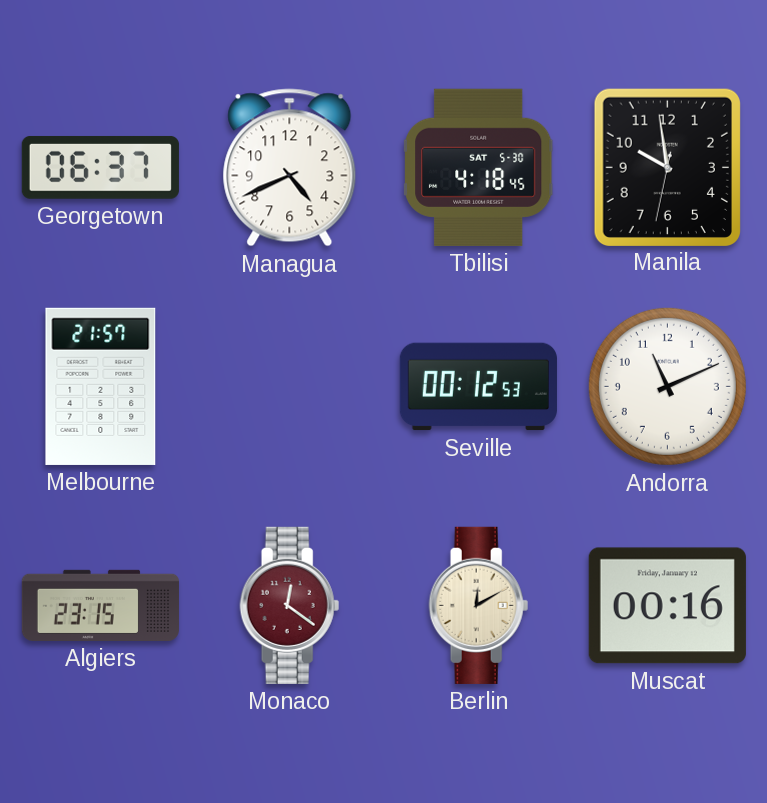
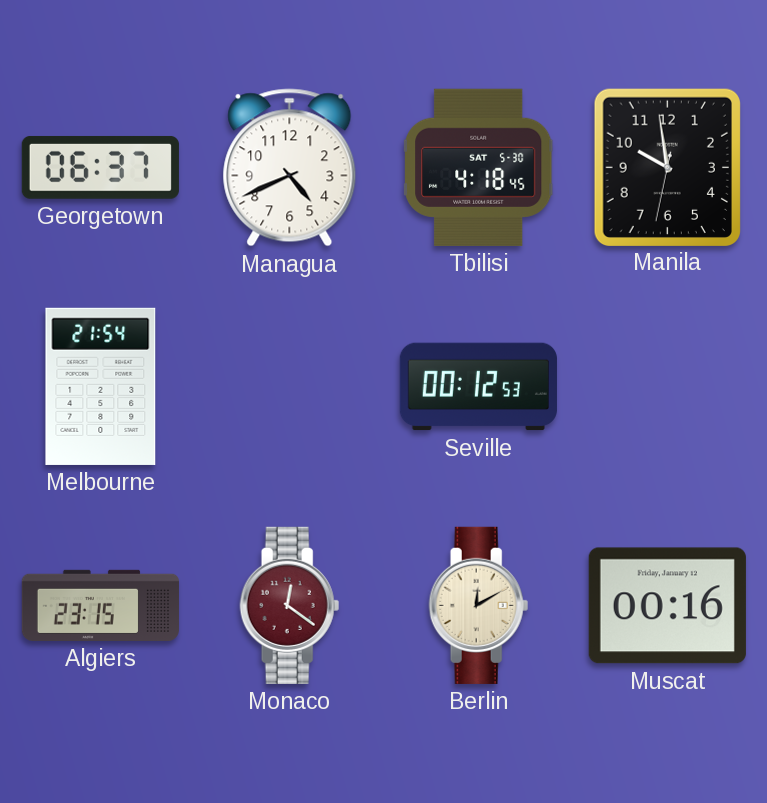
Melbourne: 21:57 -> 21:54
Andorra: 11:11 -> none
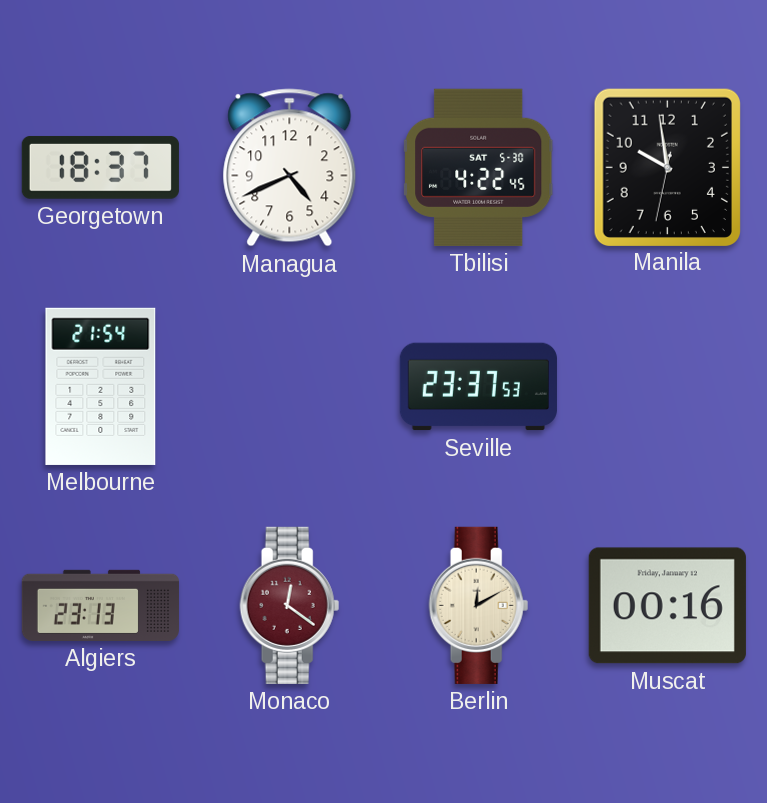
Georgetown: 06:37 -> 18:37
Tbilisi: 4:18 -> 4:22
Seville: 00:12 -> 23:37
Algiers: 23:15 -> 23:13
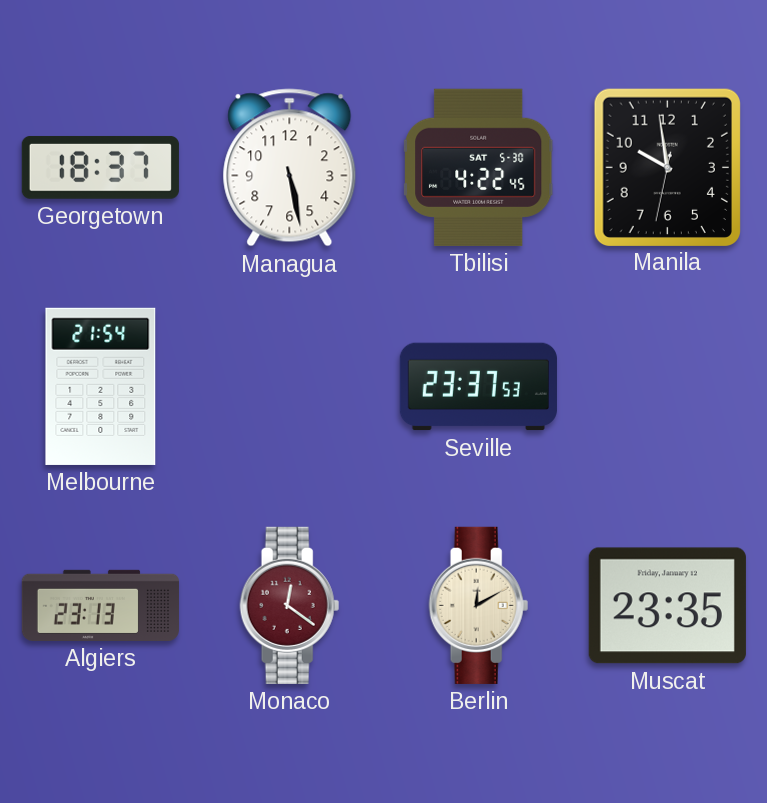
Managua: 4:41 -> 5:28
Muscat: 00:16 -> 23:35
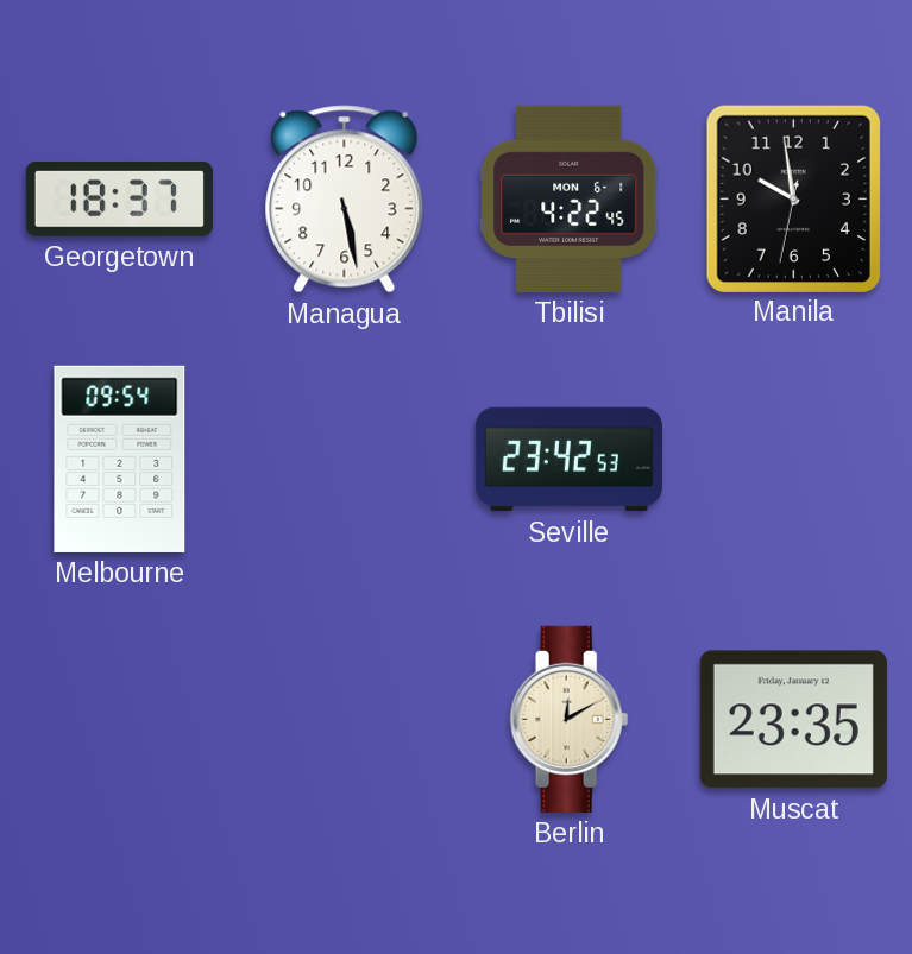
Tbilisi date: SAT 5-30 -> MON 6-1
Melbourne: 21:54 -> 09:54
Seville: 23:37 -> 23:42
Algiers: 23:13 -> none
Monaco: 12:21 -> none
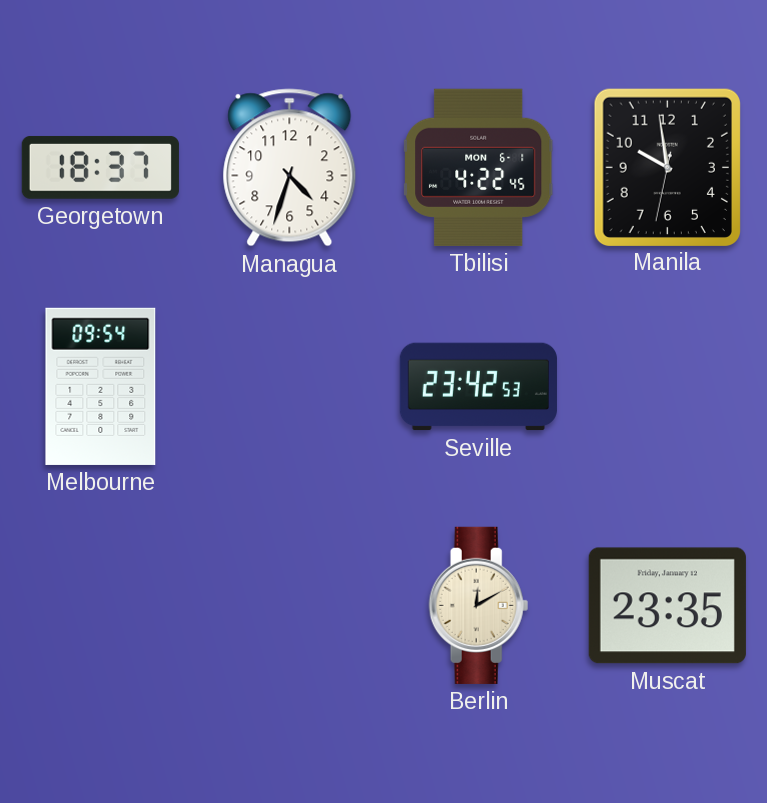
Managua: 5:28 -> 4:33
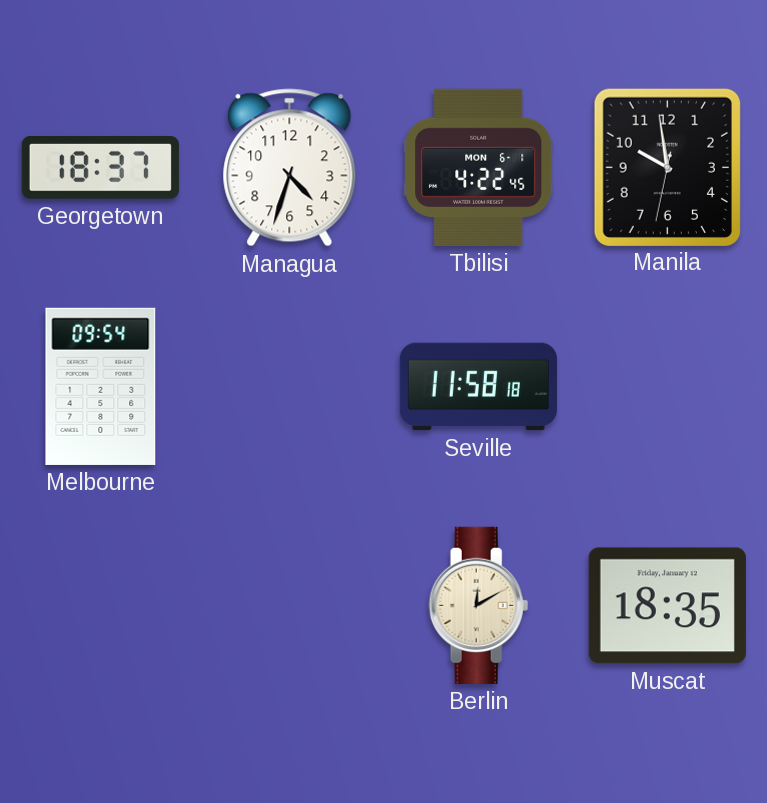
Seville: 23:42 -> 11:58
Muscat: 23:35 -> 18:35
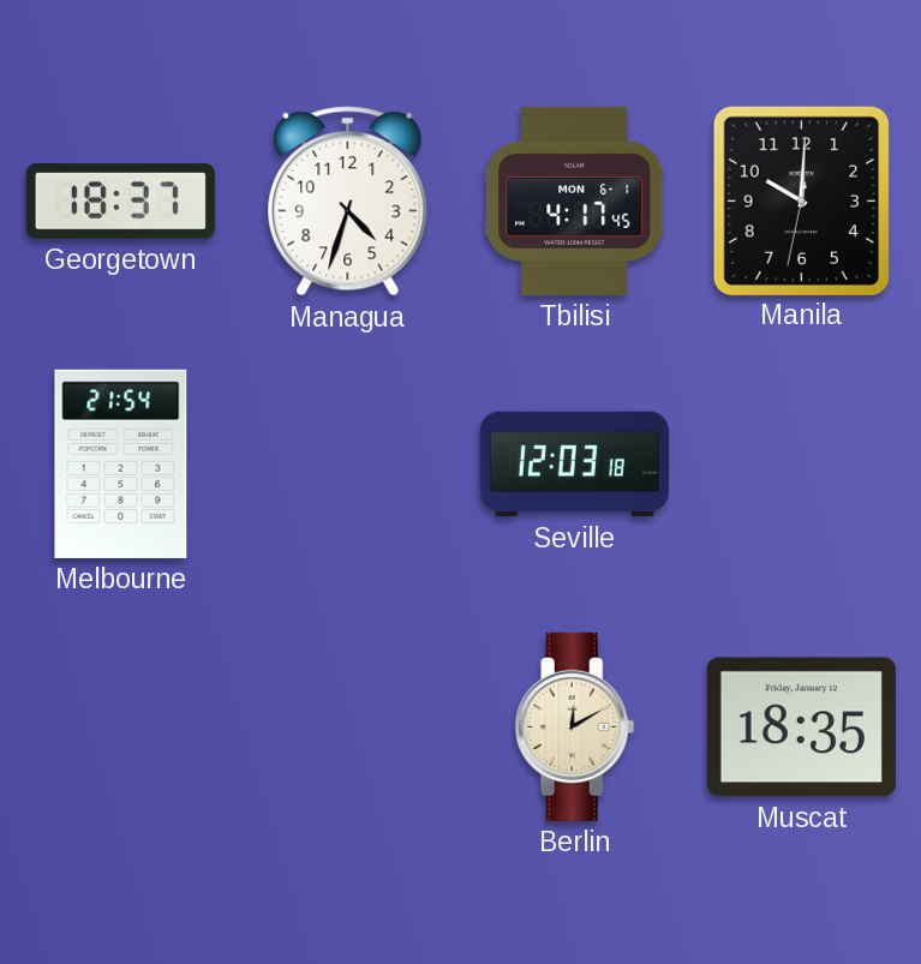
Tbilisi: 4:22 -> 4:17
Manila: 9:58 -> 10:00
Melbourne: 09:54 -> 21:54
Seville: 11:58 -> 12:03
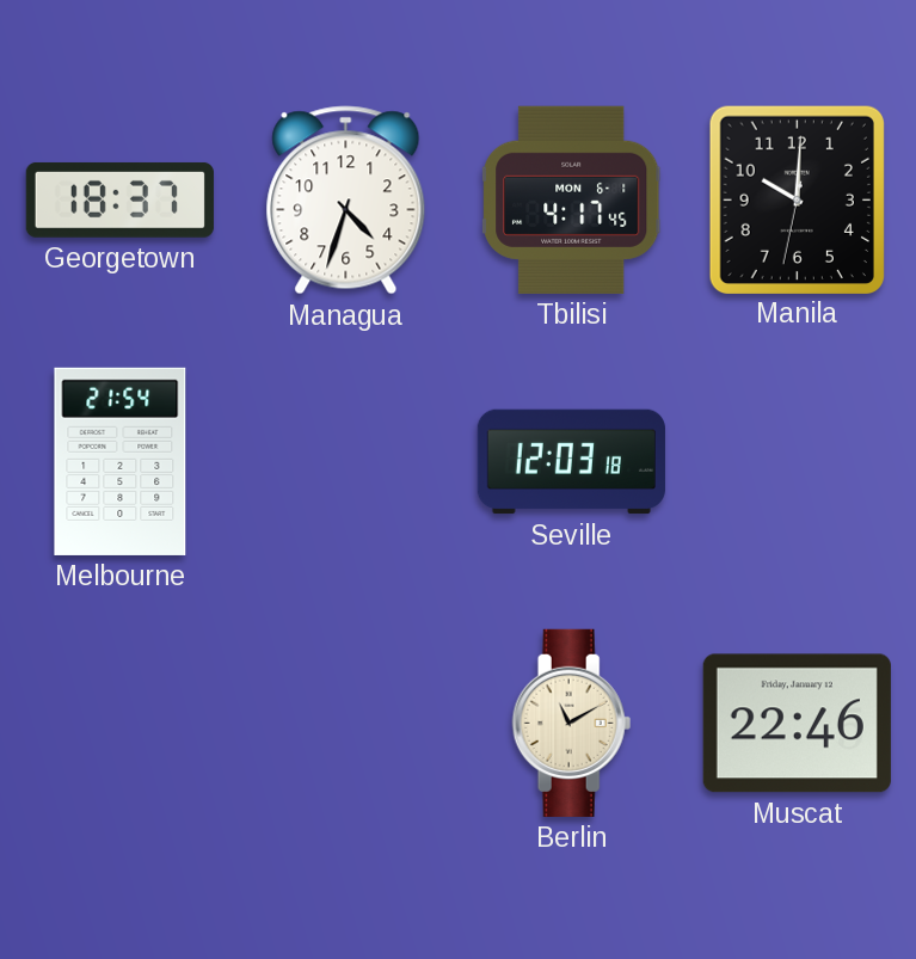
Berlin: 12:10 -> 11:10
Muscat: 18:35 -> 22:46
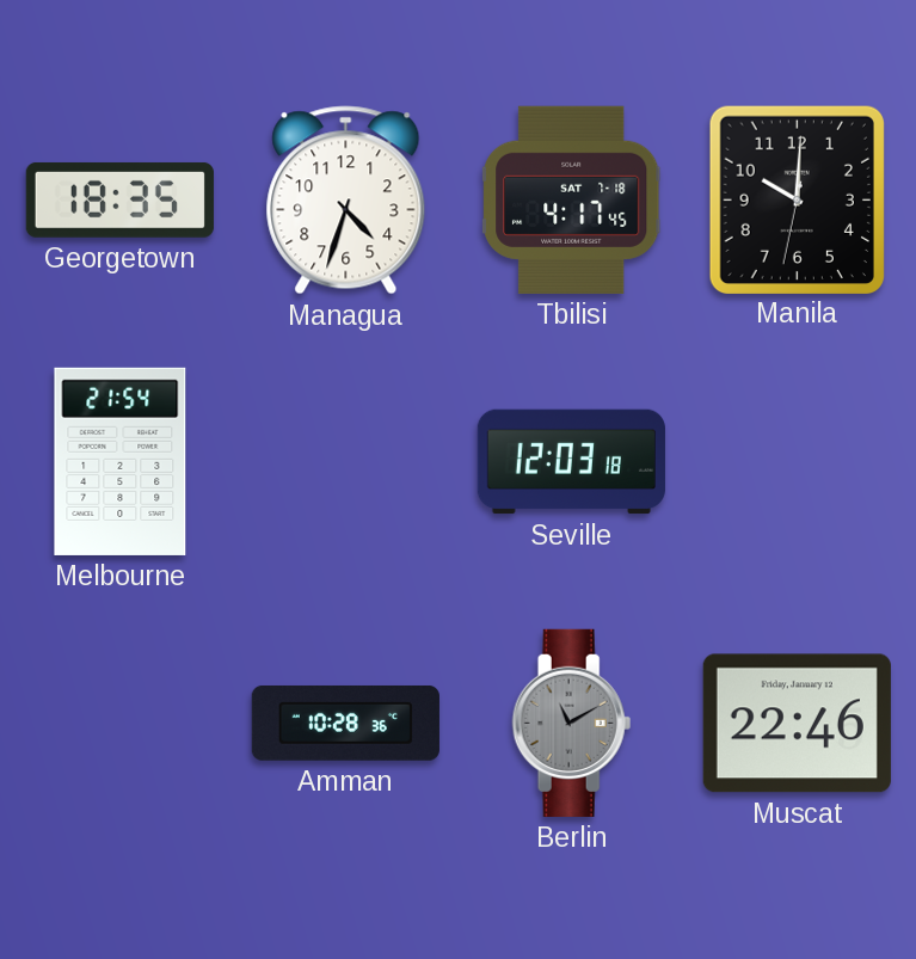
Georgetown: 18:37 -> 18:35
Tbilisi date: MON 6-1 -> SAT 7-18
Amman: none -> 10:28
Berlin dial: cream -> grey
